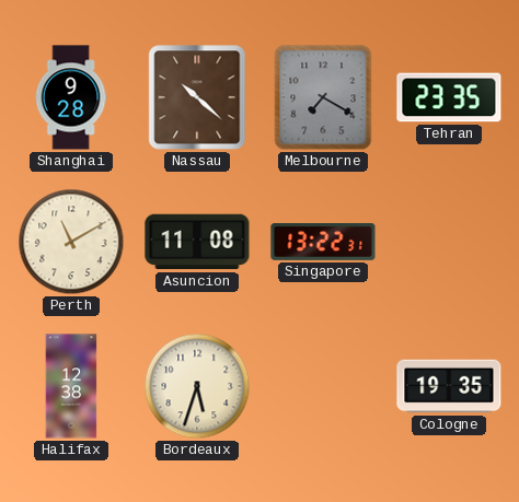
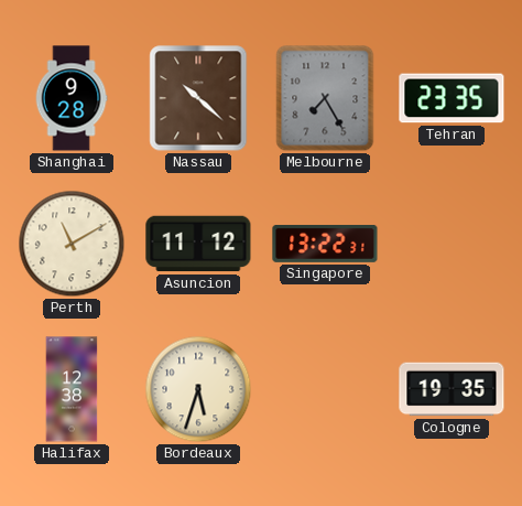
Melbourne: 7:20 -> 7:25
Asuncion: 11:08 -> 11:12
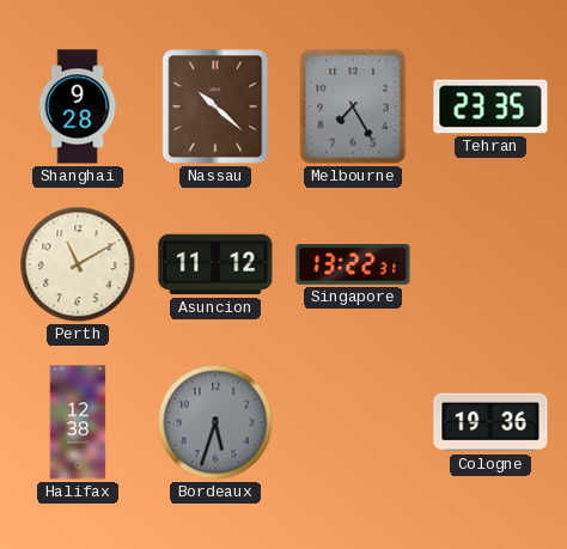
Bordeaux dial: cream -> grey
Cologne: 19:35 -> 19:36
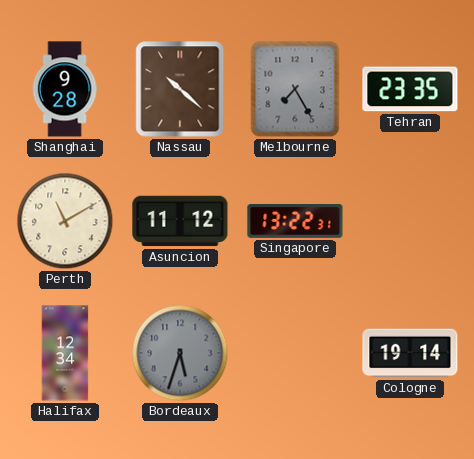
Halifax: 12:38 -> 12:34
Cologne: 19:36 -> 19:14
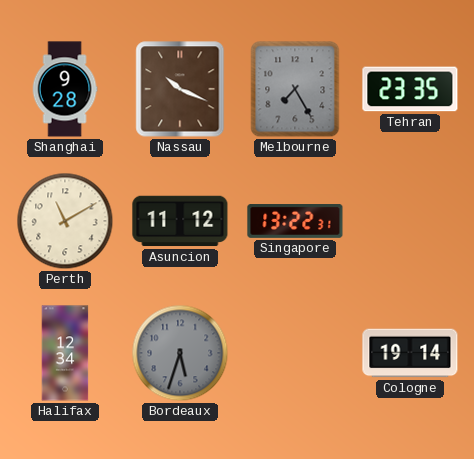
Nassau: 10:22 -> 10:19
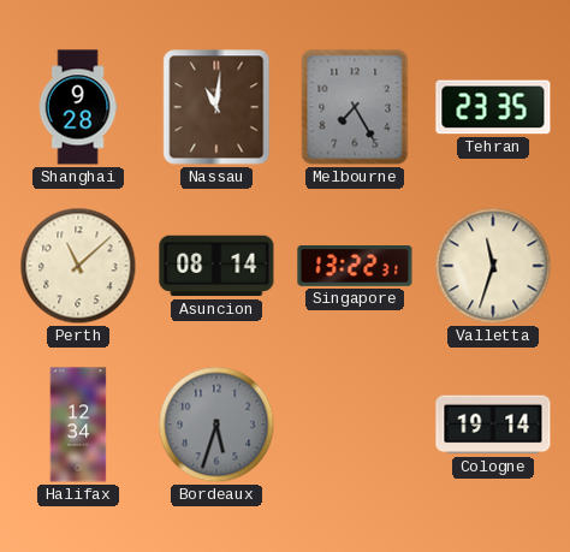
Nassau: 10:19 -> 11:01
Perth: 11:10 -> 11:08
Asuncion: 11:12 -> 08:14
Valletta: none -> 11:33
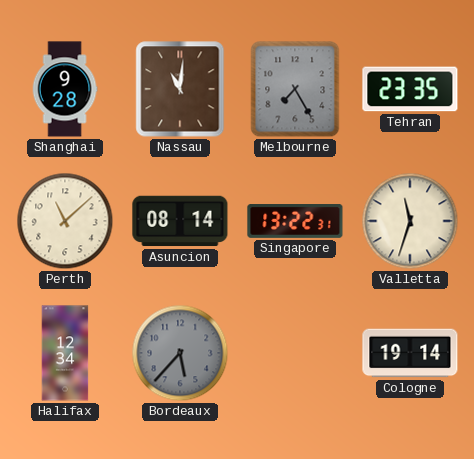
Bordeaux: 5:33 -> 5:37
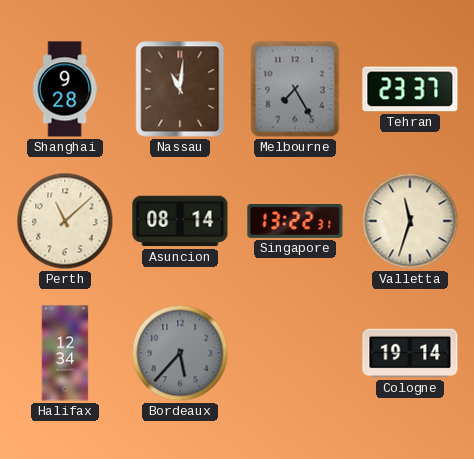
Tehran: 23:35 -> 23:37
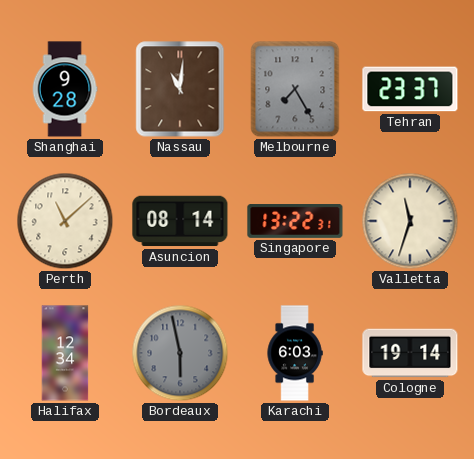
Bordeaux: 5:37 -> 5:58
Karachi: none -> 6:03
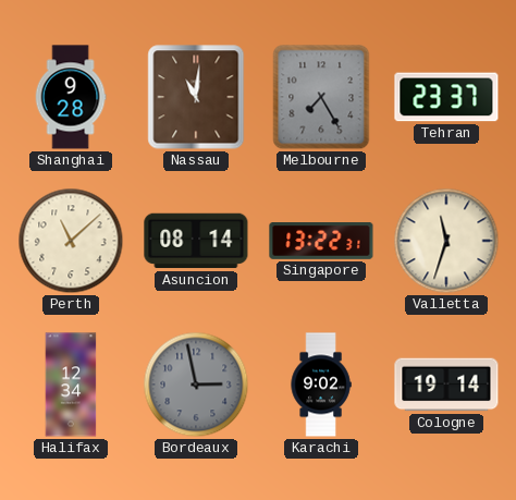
Bordeaux: 5:58 -> 2:58
Karachi: 6:03 -> 9:02
